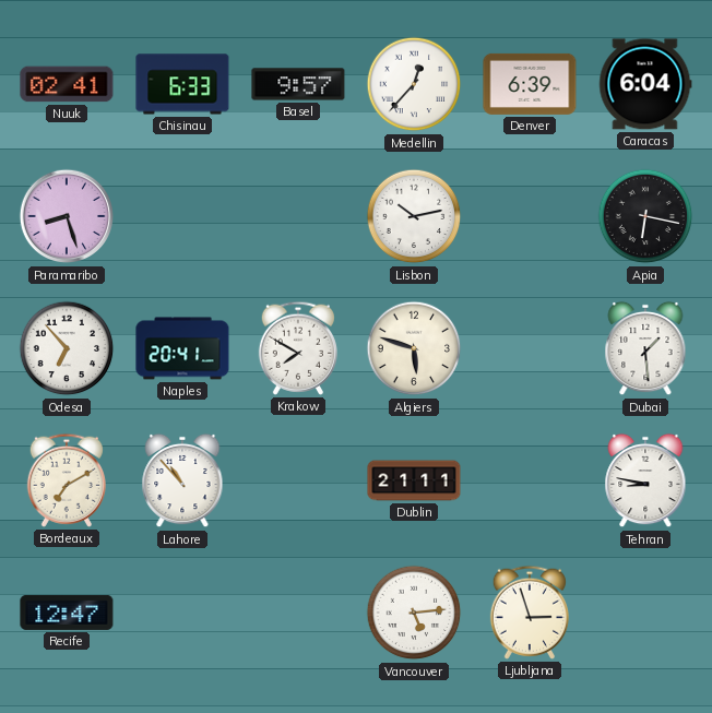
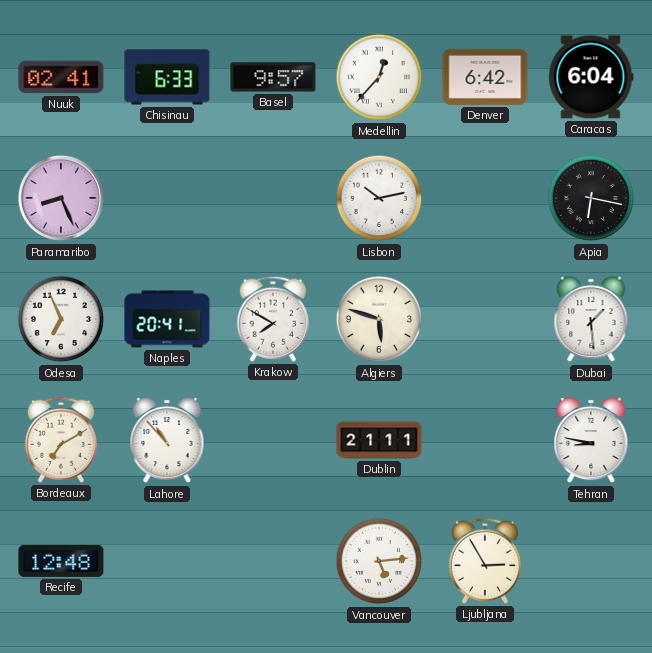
Denver: 6:39 -> 6:42
Paramaribo: 8:27 -> 8:26
Odesa: 6:53 -> 6:56
Recife: 12:47 -> 12:48
Ljubljana: 2:57 -> 2:55
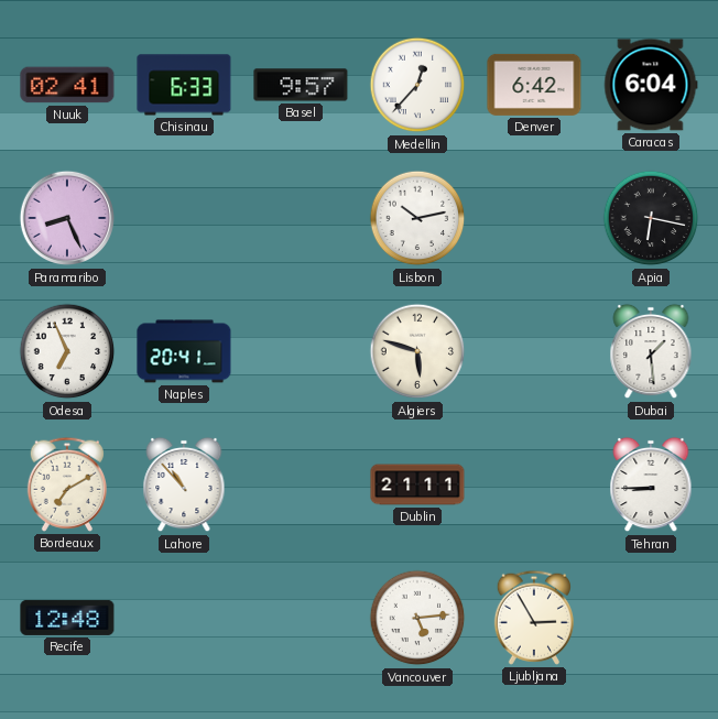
Krakow: 7:50 -> none
Tehran: 8:47 -> 8:45
